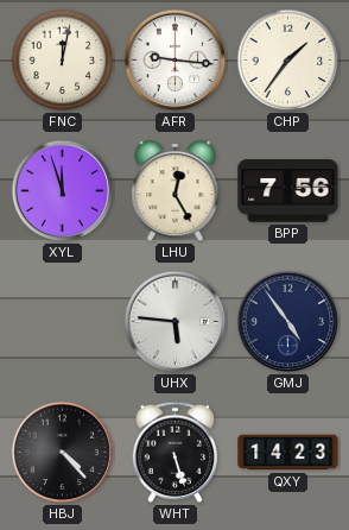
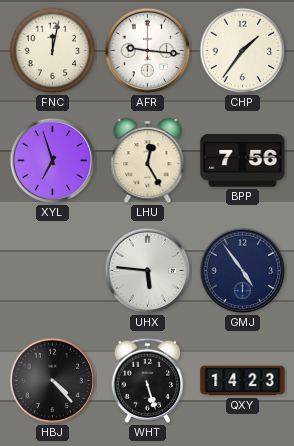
XYL: 11:57 -> 6:57
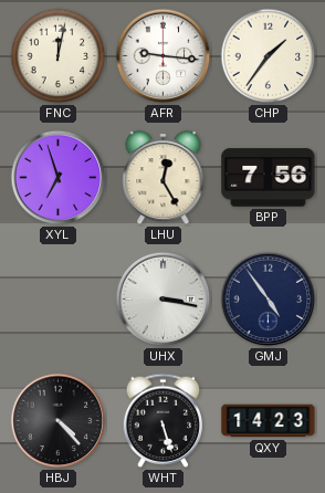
UHX: 5:46 -> 3:17
